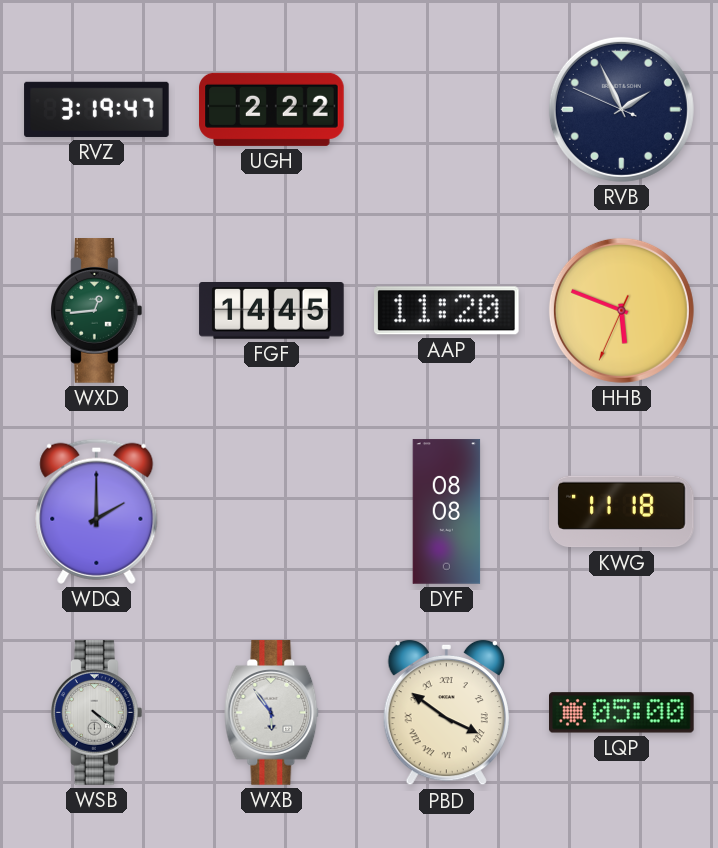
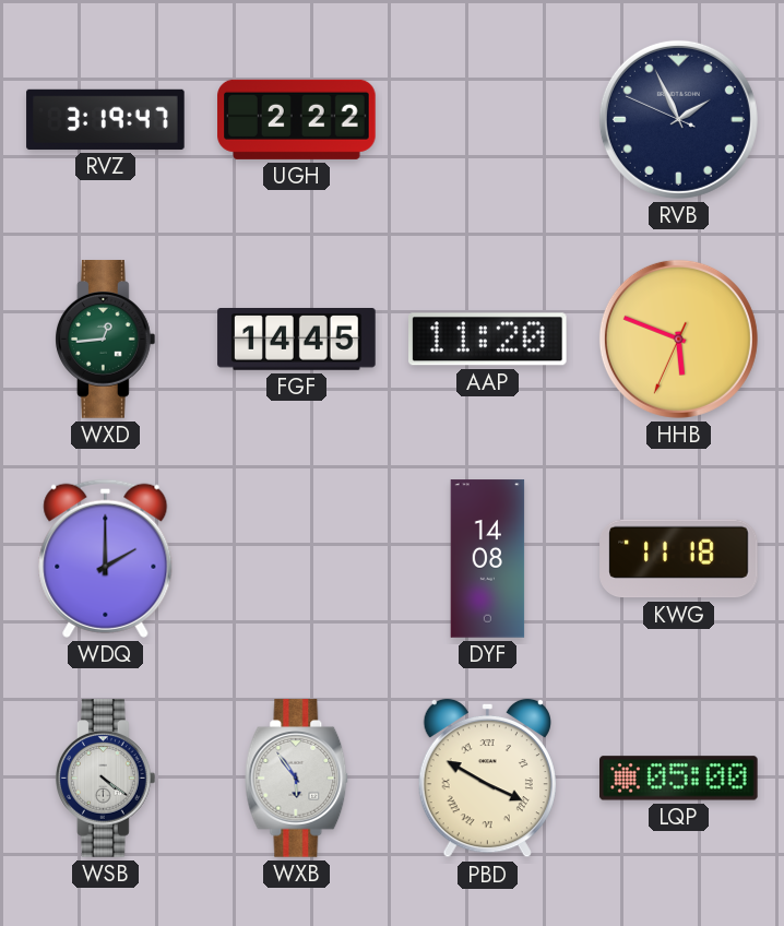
DYF: 08:08 -> 14:08
PBD: 3:51 -> 3:50
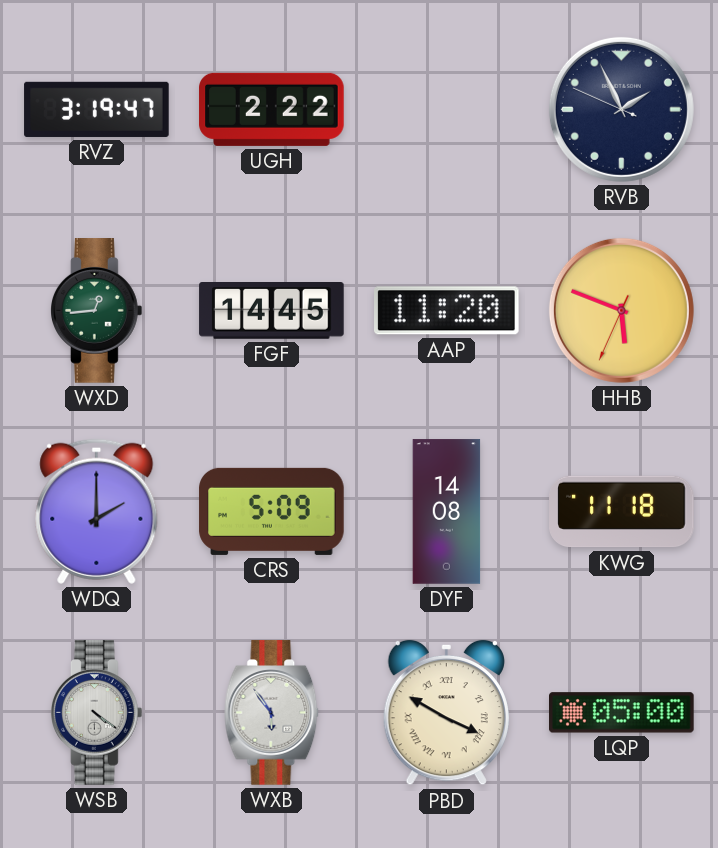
CRS: none -> 5:09
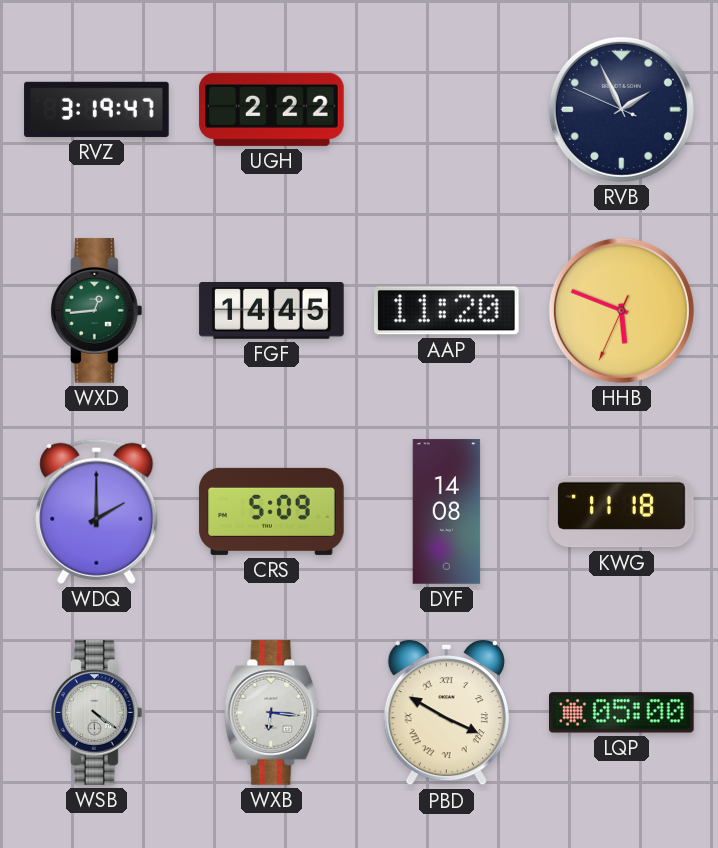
WXB: 5:54 -> 6:16
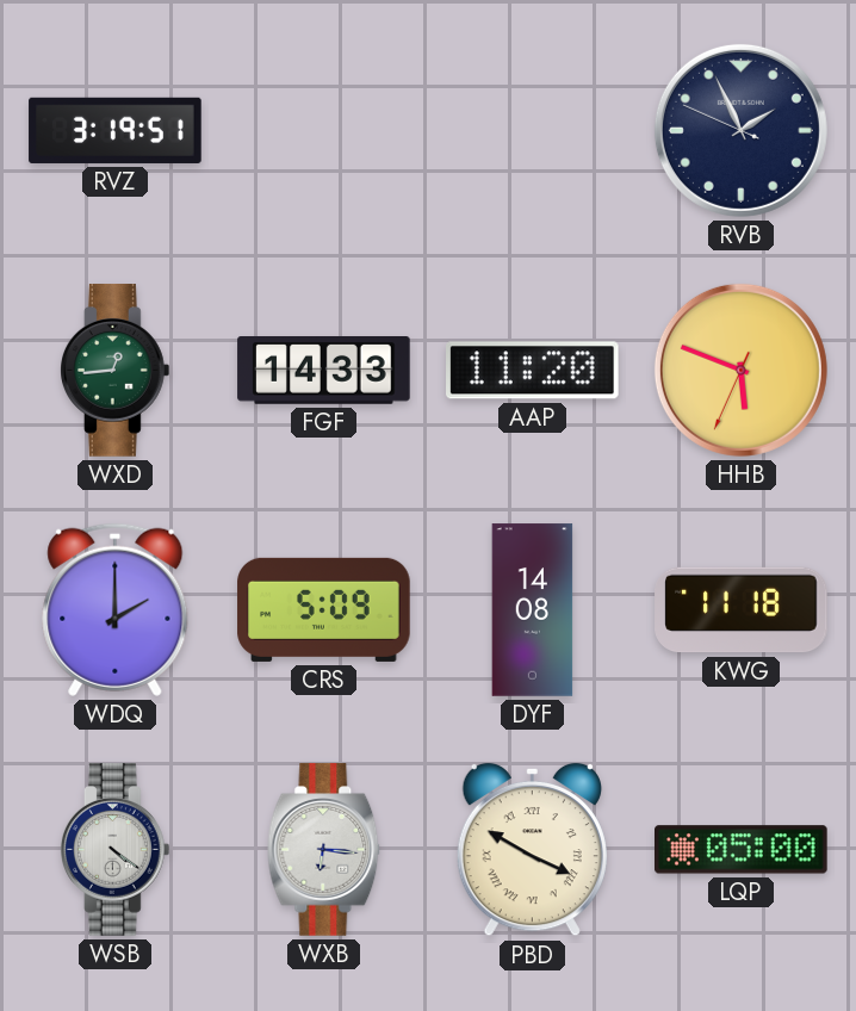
RVZ: 3:19:47 -> 3:19:51
UGH: 2:22 -> none
FGF: 14:45 -> 14:33
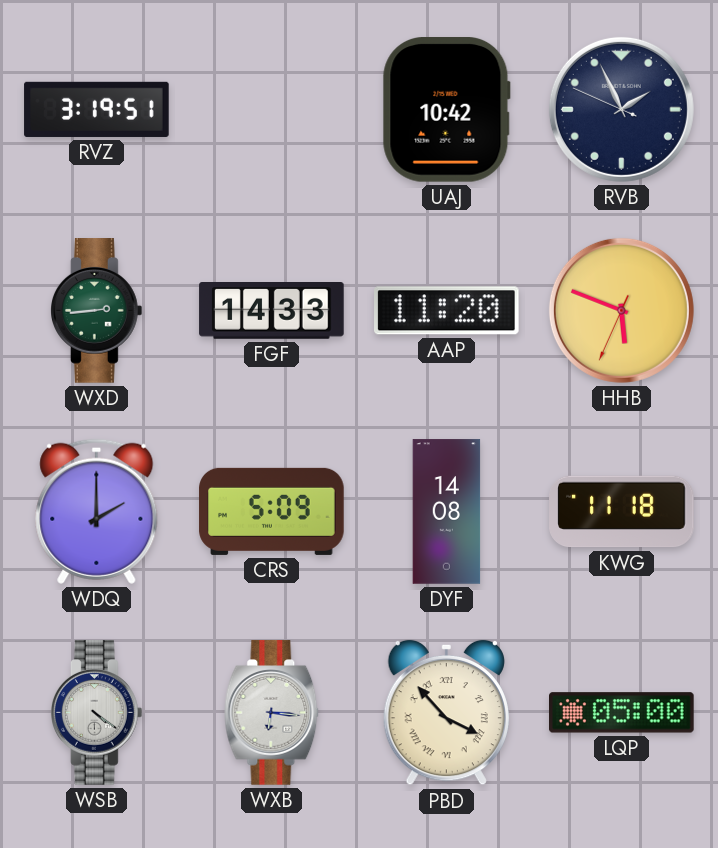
UAJ: none -> 10:42
WXD: 12:44 -> 2:44
PBD: 3:50 -> 3:53
